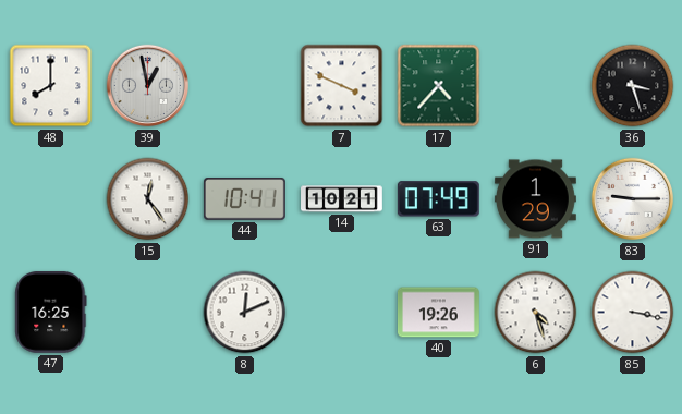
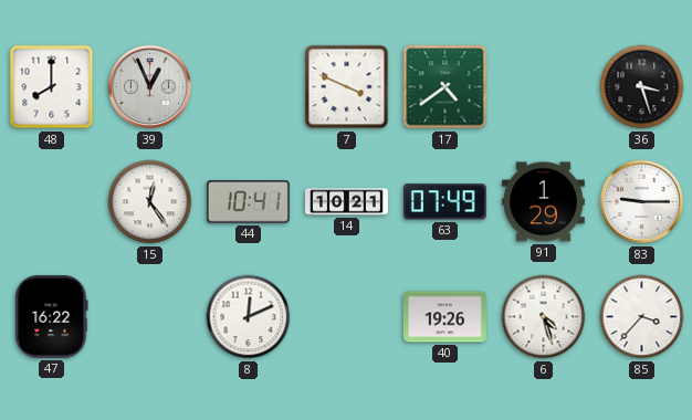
39: 12:58 -> 12:56
17: 4:37 -> 4:39
47: 16:25 -> 16:22
85: 3:17 -> 3:37
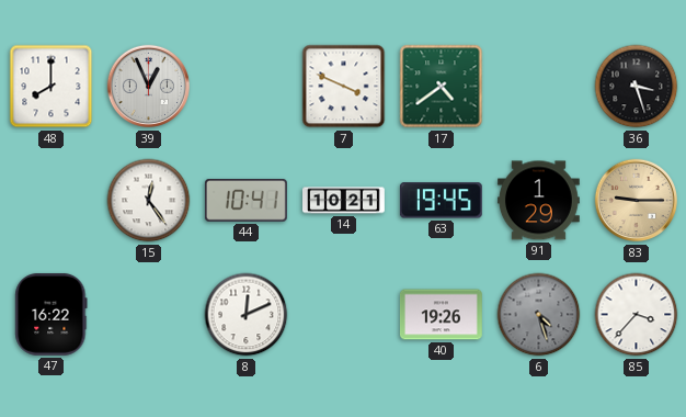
63: 07:49 -> 19:45
83 dial: white -> champagne
6 dial: white -> grey
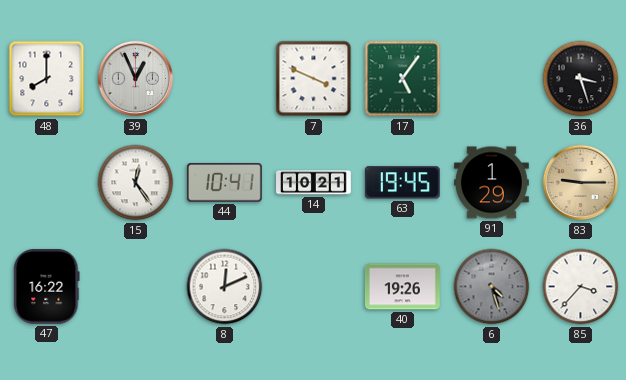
17: 4:39 -> 5:06
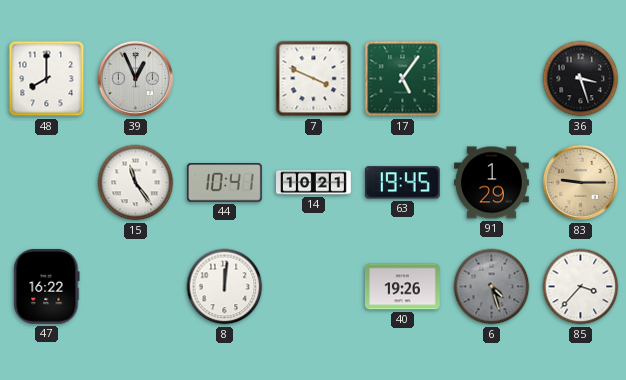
15: 12:24 -> 11:24
8: 12:11 -> 12:01
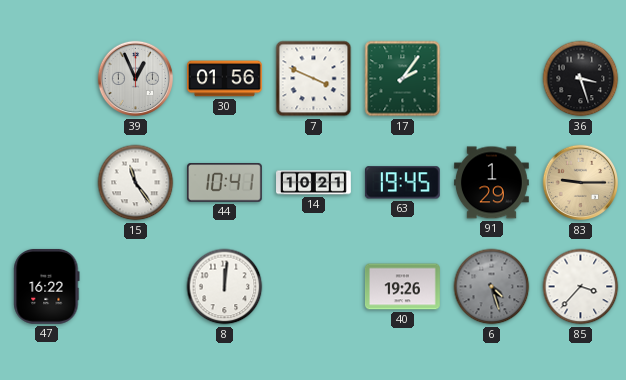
48: 8:00 -> none
30: none -> 01:56
17: 5:06 -> 2:06
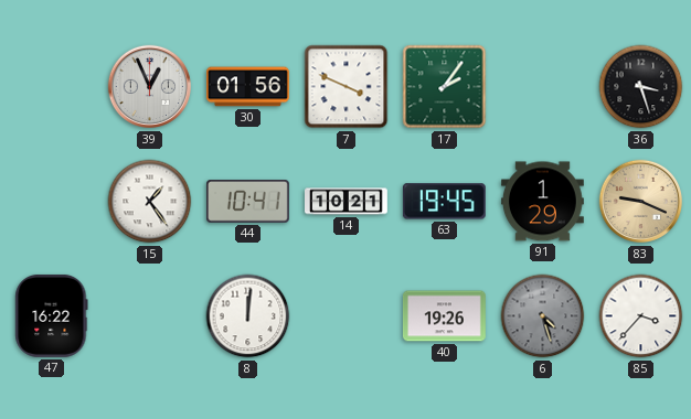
15: 11:24 -> 1:24
83: 9:15 -> 9:19
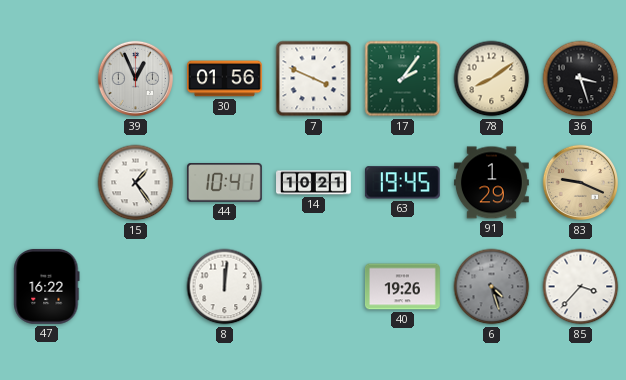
78: none -> 8:09
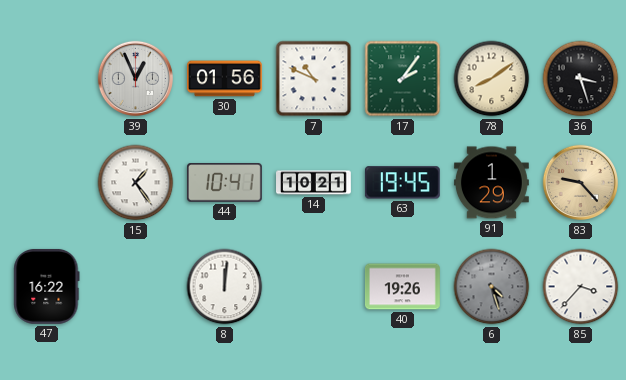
7: 3:49 -> 10:49
83: 9:19 -> 9:23
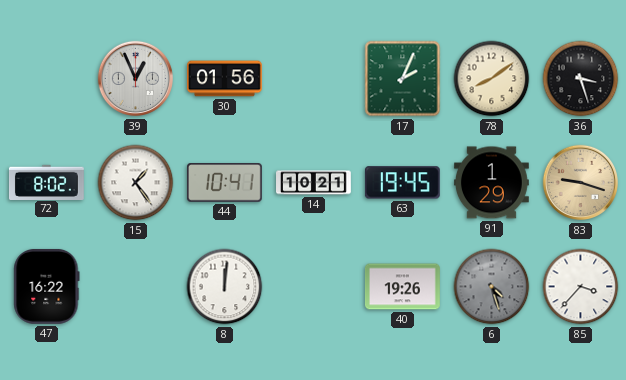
7: 10:49 -> none
17: 2:06 -> 2:04
72: none -> 8:02
83: 9:23 -> 9:18
